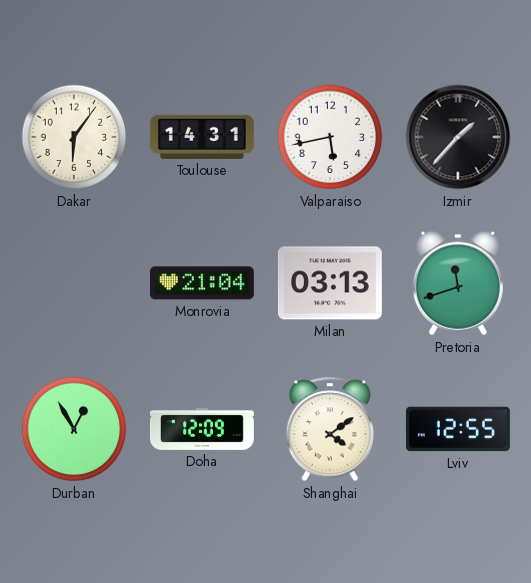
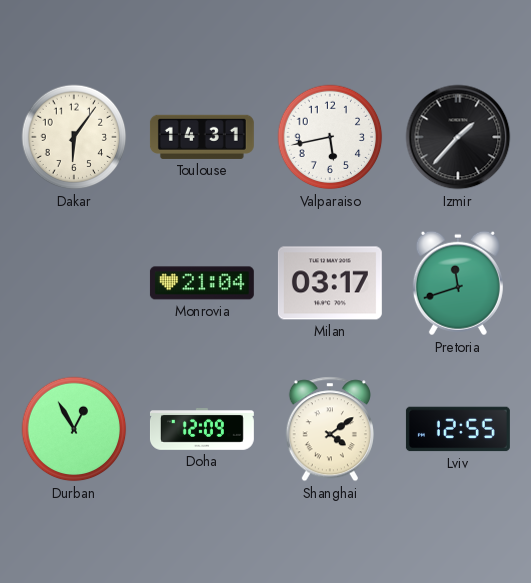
Milan: 03:13 -> 03:17
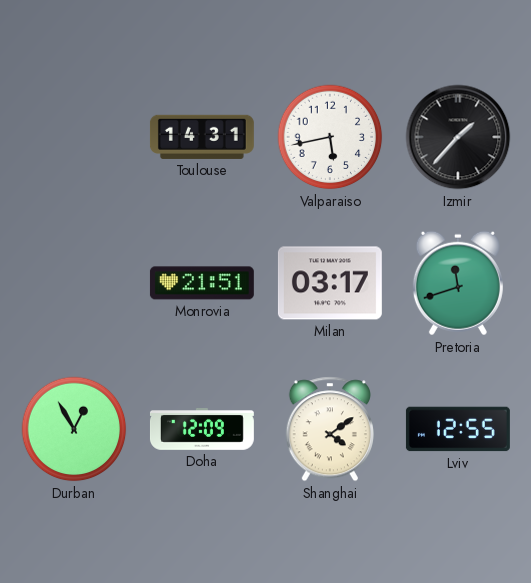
Dakar: 6:06 -> none
Monrovia: 21:04 -> 21:51
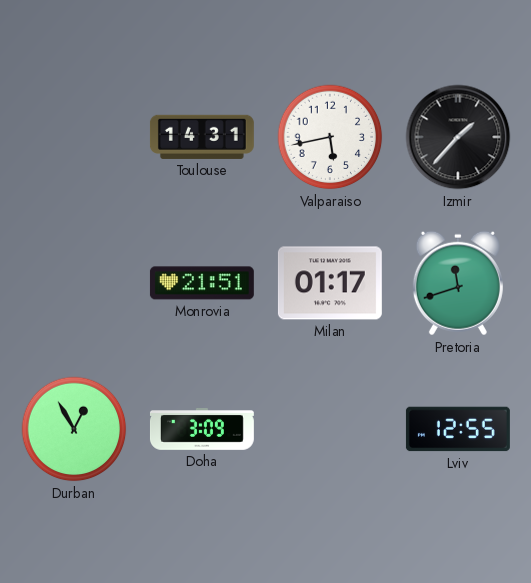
Milan: 03:17 -> 01:17
Doha: 12:09 -> 3:09
Shanghai: 4:09 -> none
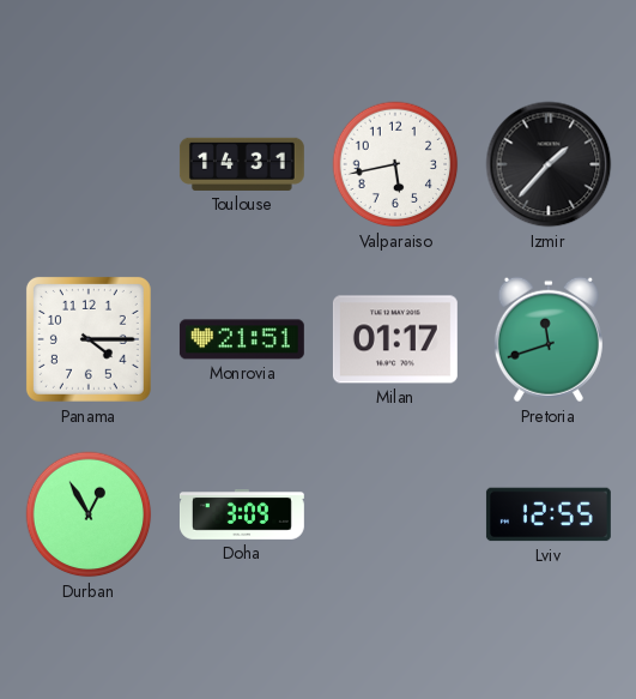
Panama: none -> 4:15
